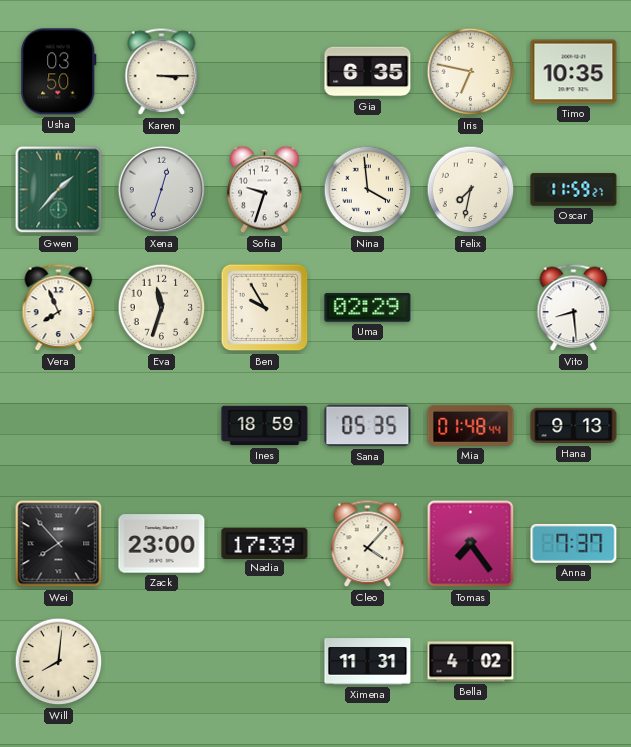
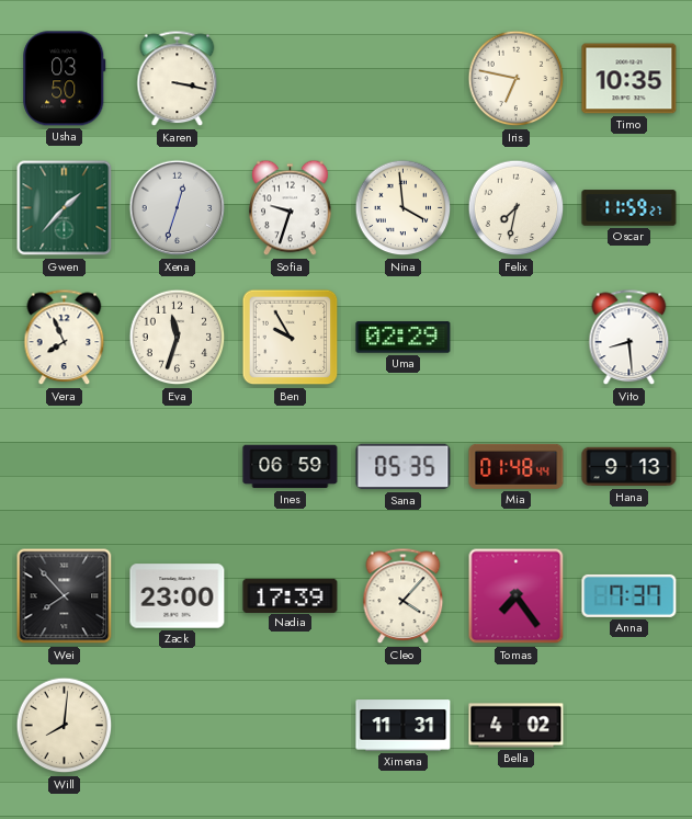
Karen: 3:15 -> 3:17
Gia: 6:35 -> none
Ines: 18:59 -> 06:59
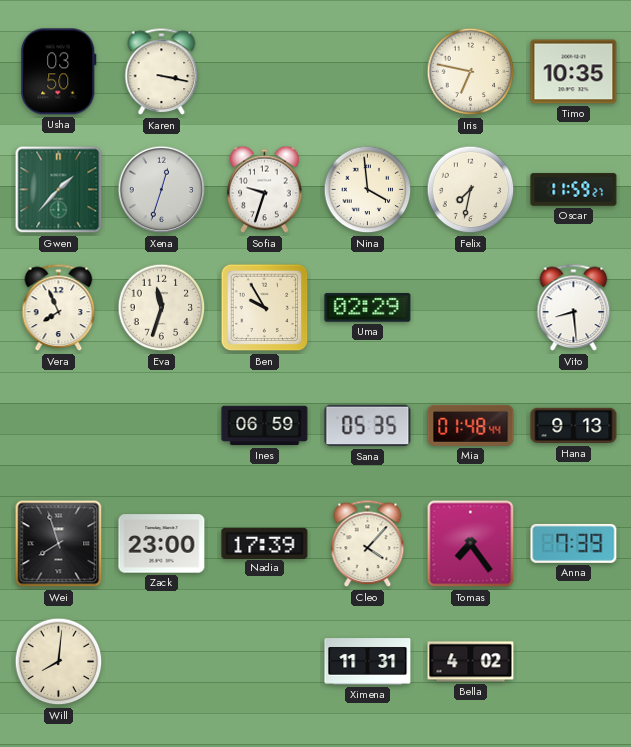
Wei: 7:53 -> 7:57
Anna: 7:37 -> 7:39
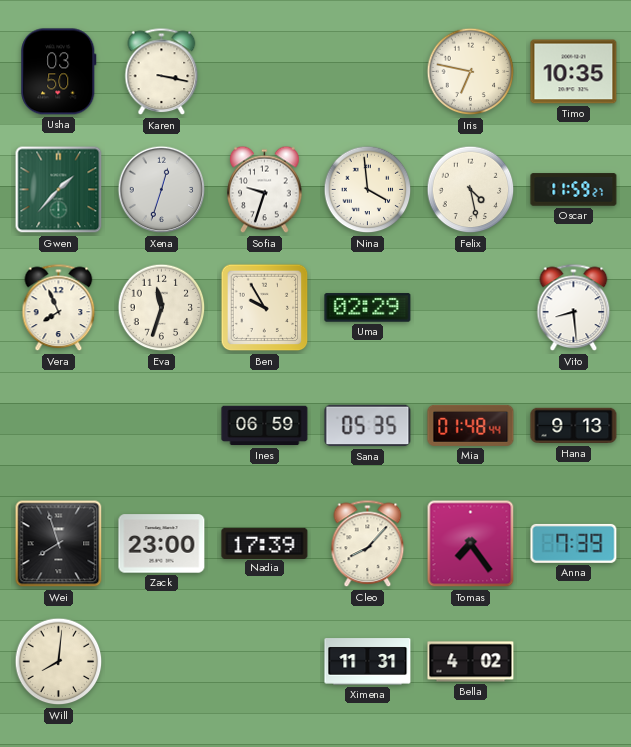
Felix: 7:32 -> 4:28
Cleo: 4:07 -> 8:07
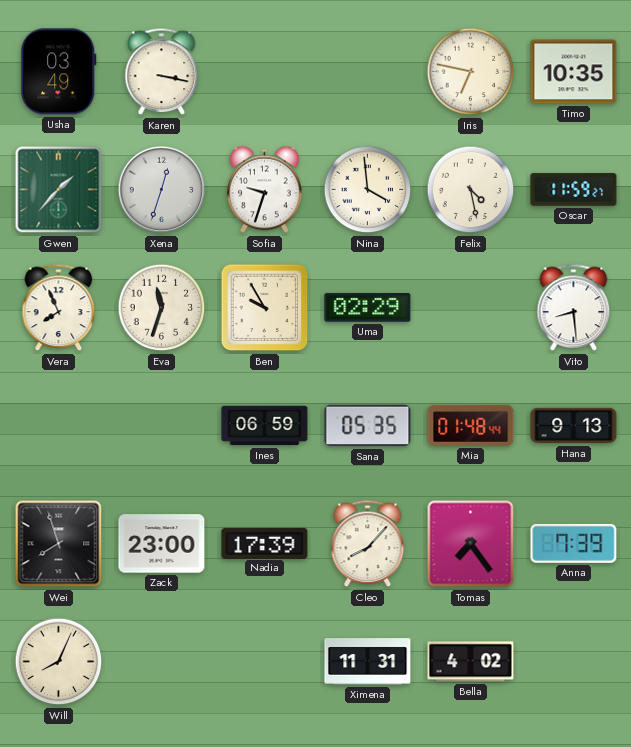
Usha: 03:50 -> 03:49
Will: 8:01 -> 8:04
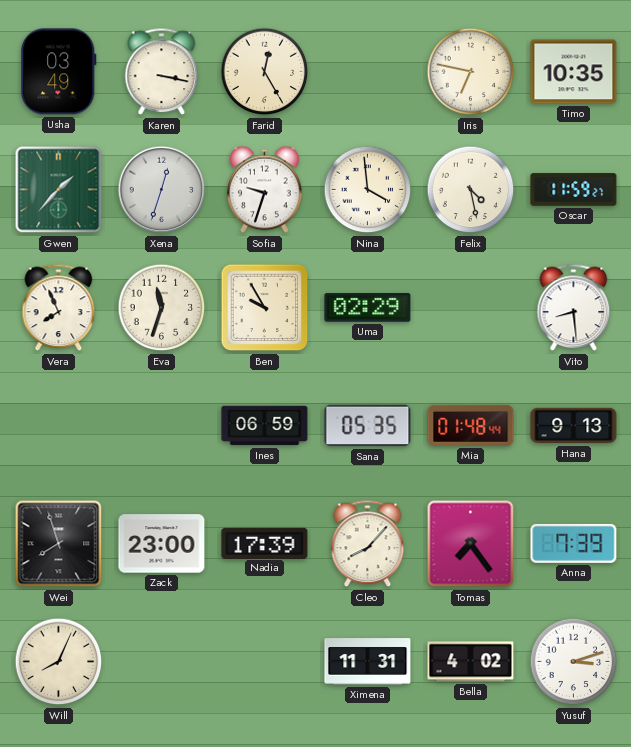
Farid: none -> 12:25
Yusuf: none -> 3:12
